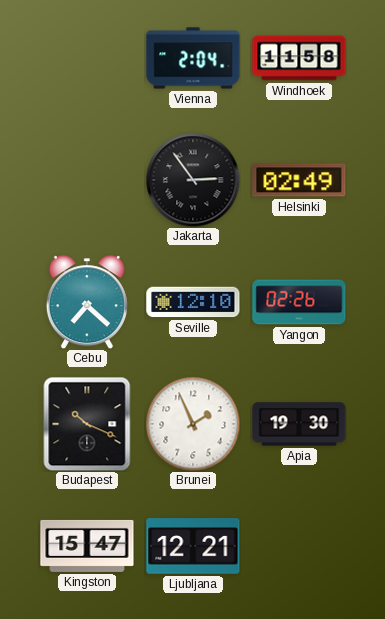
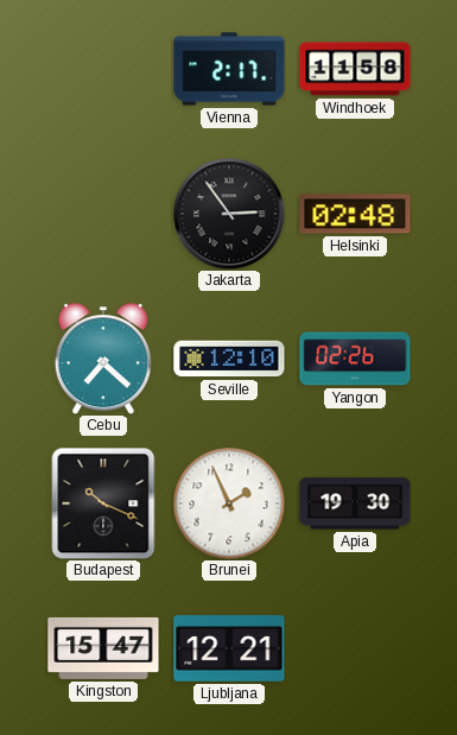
Vienna: 2:04 -> 2:17
Helsinki: 02:49 -> 02:48
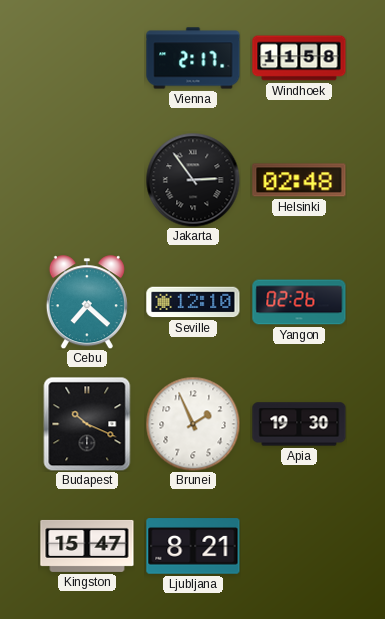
Ljubljana: 12:21 -> 8:21
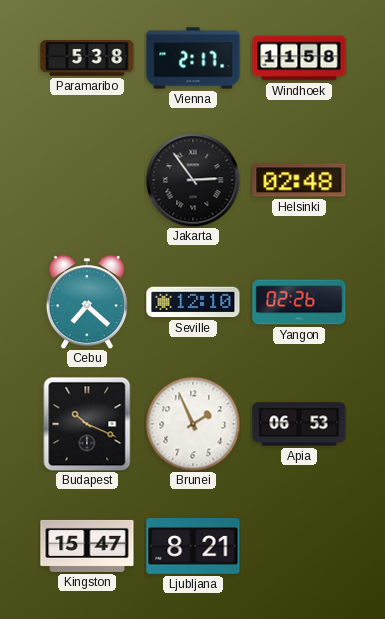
Paramaribo: none -> 5:38
Apia: 19:30 -> 06:53
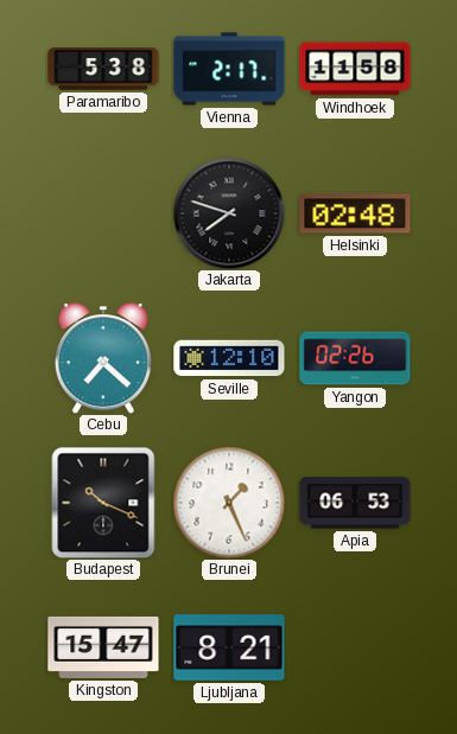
Jakarta: 2:54 -> 7:48
Brunei: 1:56 -> 1:26
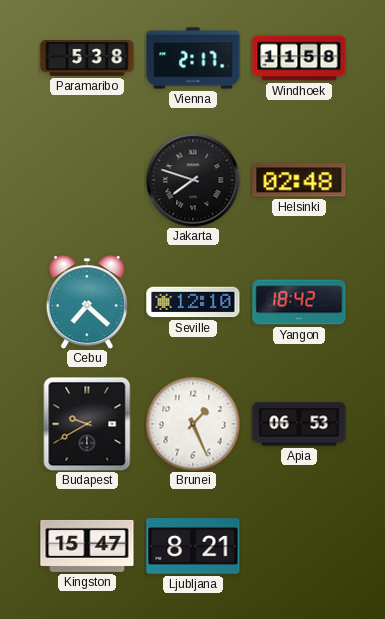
Yangon: 02:26 -> 18:42
Budapest: 10:19 -> 9:40
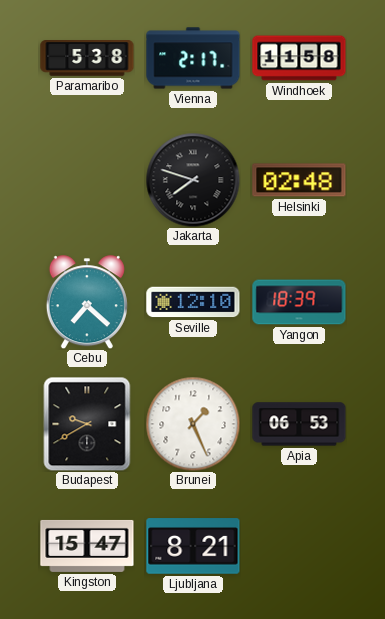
Yangon: 18:42 -> 18:39
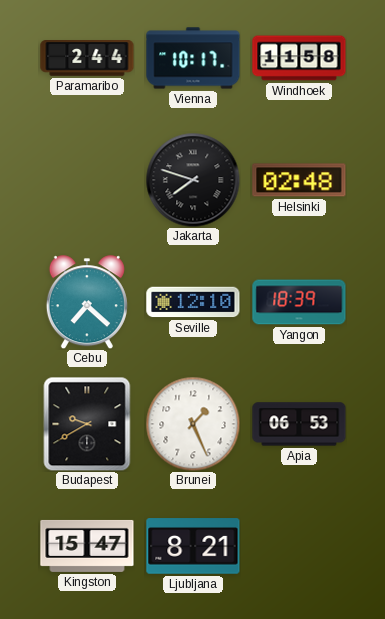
Paramaribo: 5:38 -> 2:44
Vienna: 2:17 -> 10:17
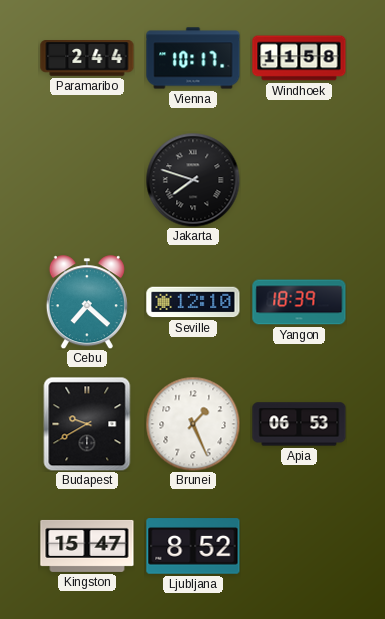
Helsinki: 02:48 -> none
Ljubljana: 8:21 -> 8:52
